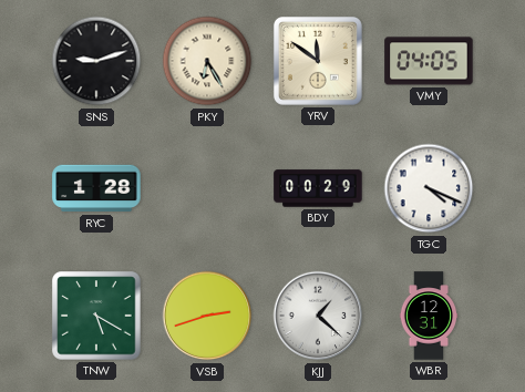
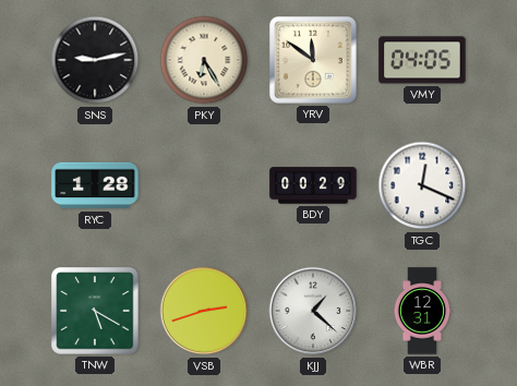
SNS: 9:12 -> 9:13
TGC: 4:19 -> 12:19
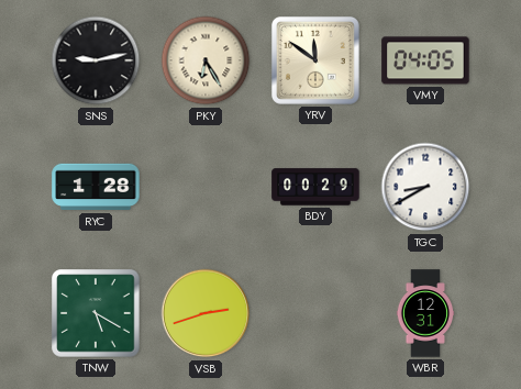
TGC: 12:19 -> 8:40
KJJ: 1:22 -> none
